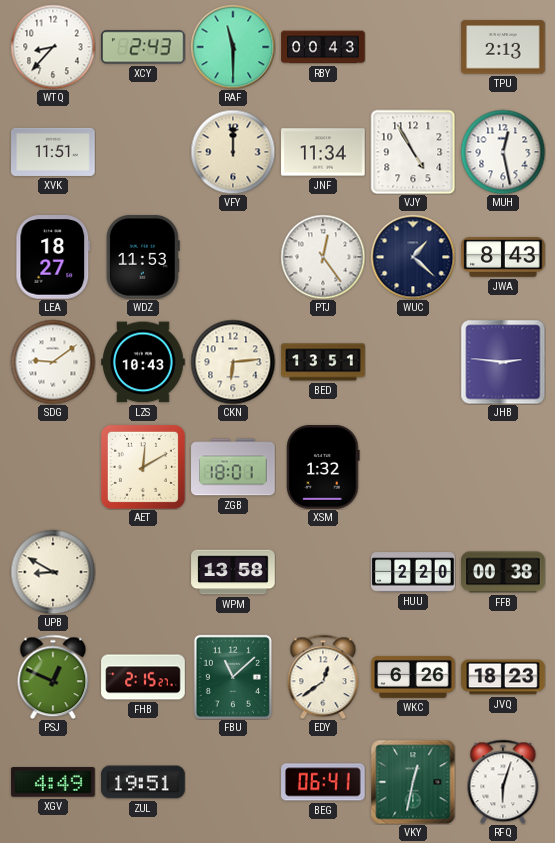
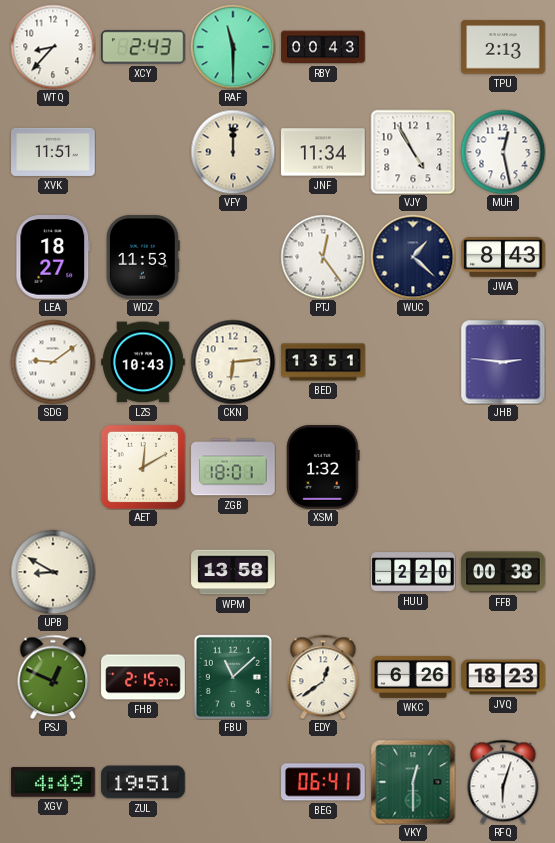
VKY: 12:32 -> 12:30
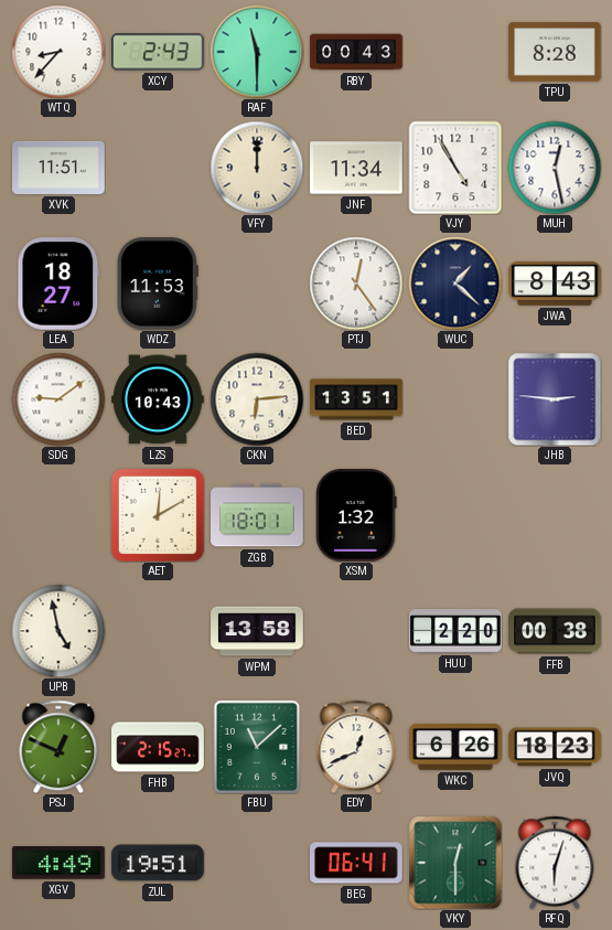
TPU: 2:13 -> 8:28
UPB: 8:50 -> 4:58
EDY: 12:39 -> 12:41
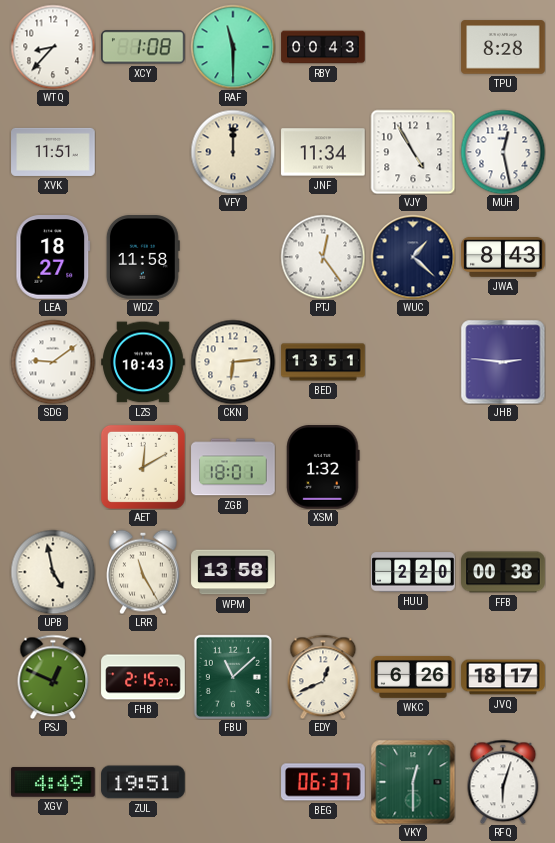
XCY: 2:43 -> 1:08
WDZ: 11:53 -> 11:58
LRR: none -> 11:25
JVQ: 18:23 -> 18:17
BEG: 06:41 -> 06:37
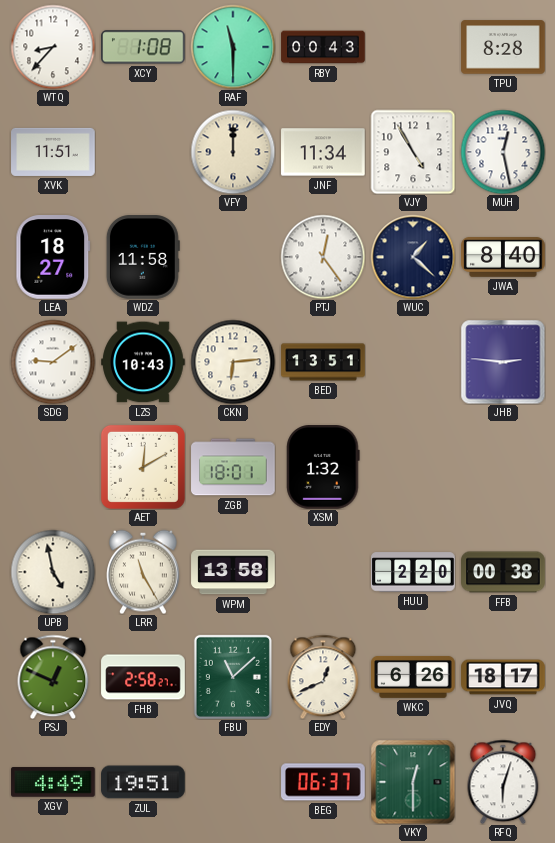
JWA: 8:43 -> 8:40
FHB: 2:15 -> 2:58
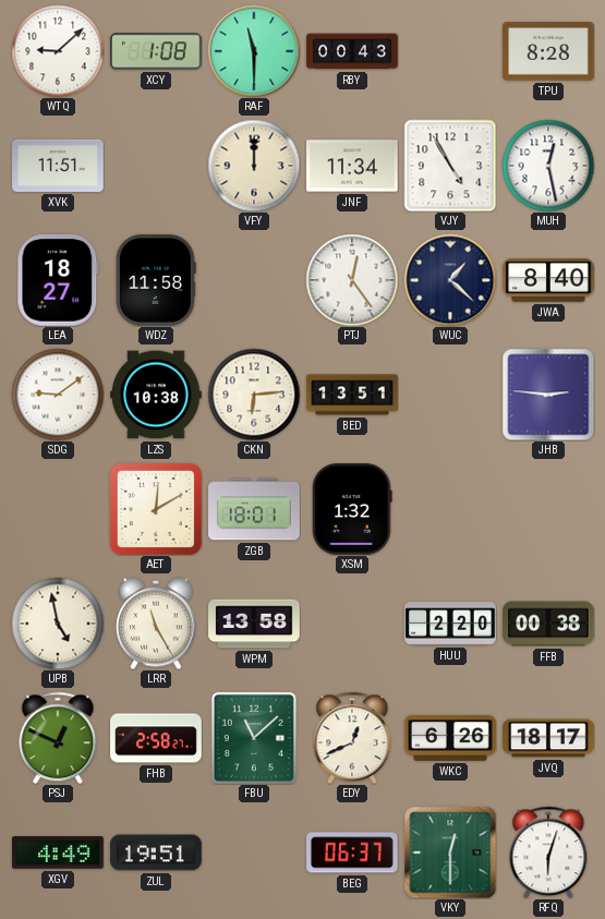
WTQ: 8:37 -> 9:08
LZS: 10:43 -> 10:38
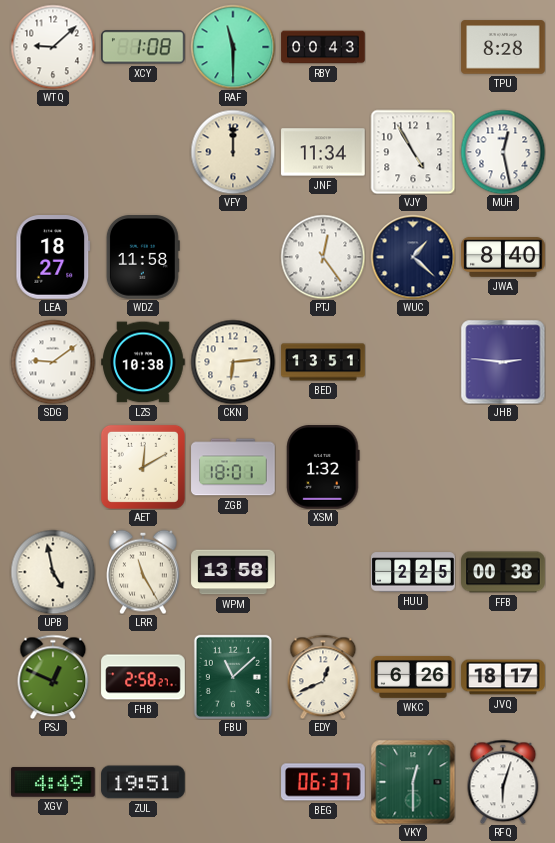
XVK: 11:51 -> none
HUU: 2:20 -> 2:25
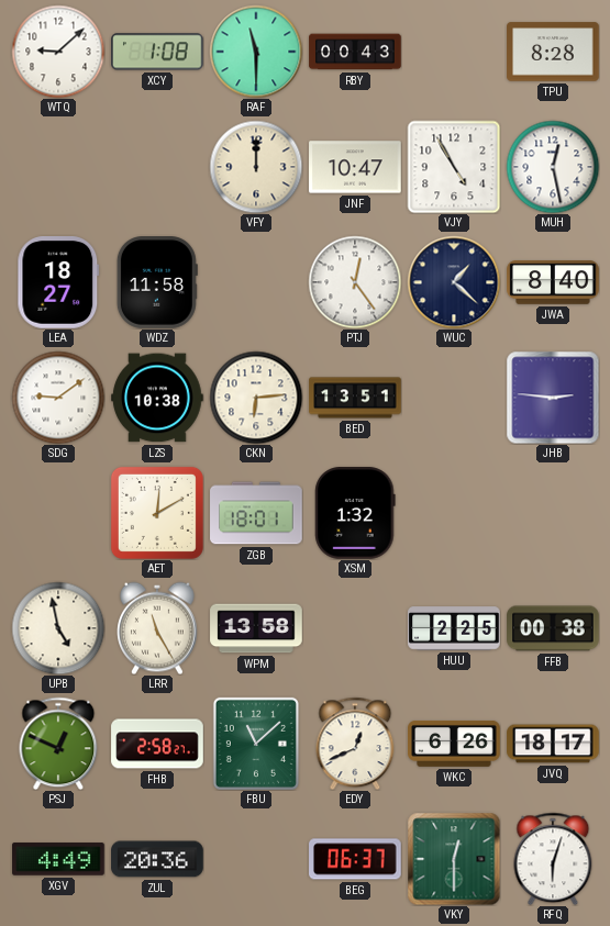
JNF: 11:34 -> 10:47
ZUL: 19:51 -> 20:36
